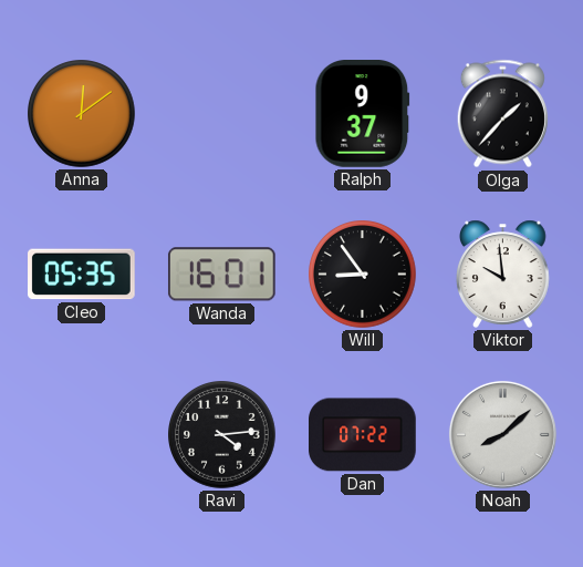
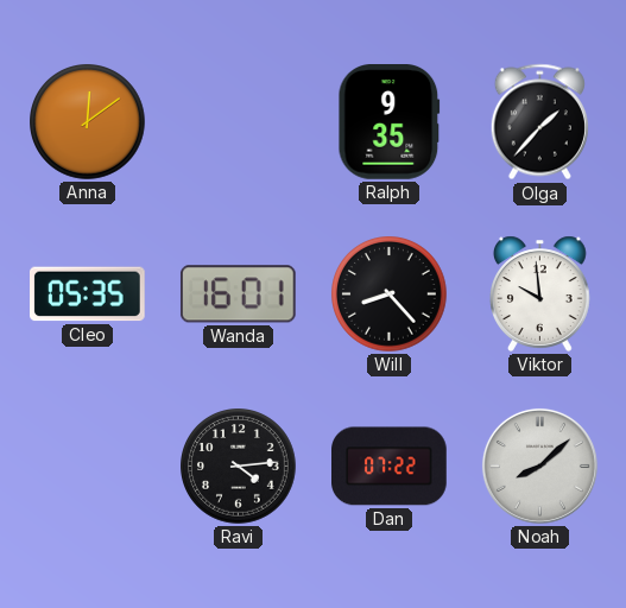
Ralph: 9:37 -> 9:35
Will: 8:54 -> 8:23
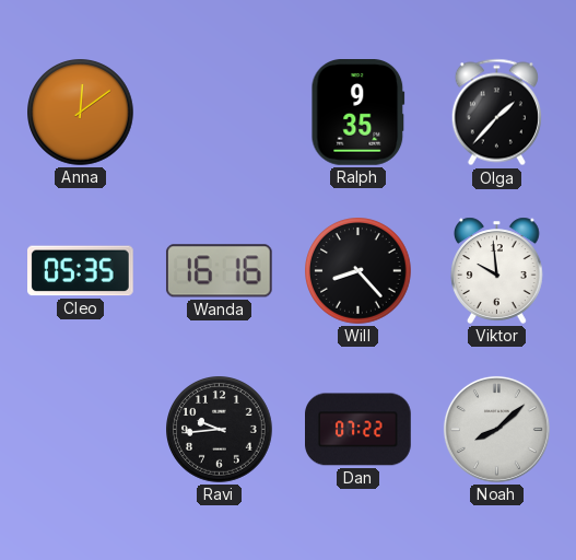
Wanda: 16:01 -> 16:16
Ravi: 4:14 -> 9:44
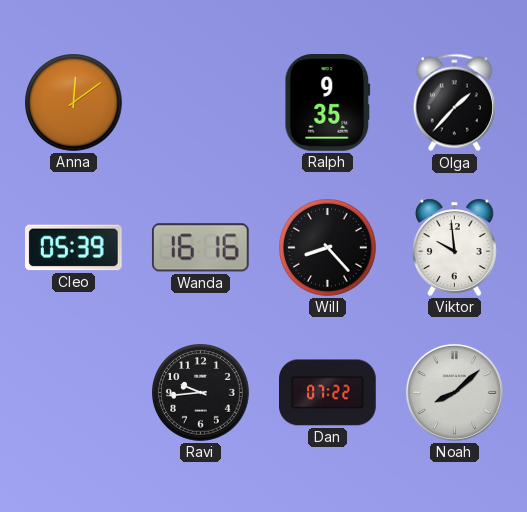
Cleo: 05:35 -> 05:39
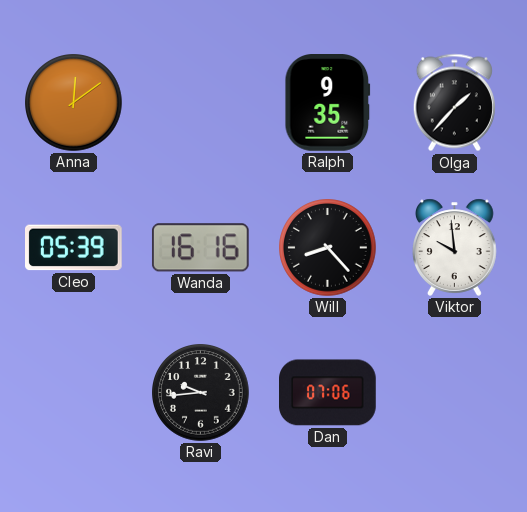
Dan: 07:22 -> 07:06
Noah: 8:08 -> none
